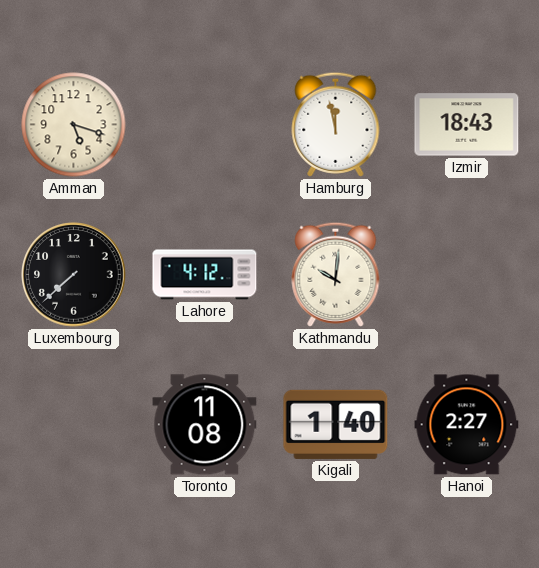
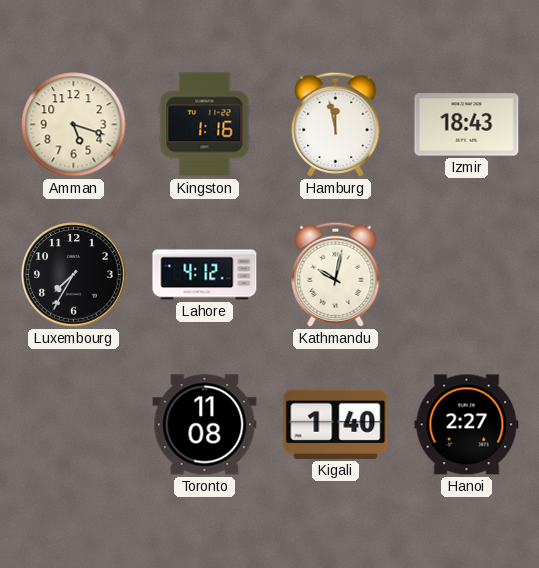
Kingston: none -> 1:16
Luxembourg: 7:38 -> 7:35
Kathmandu: 10:01 -> 10:02
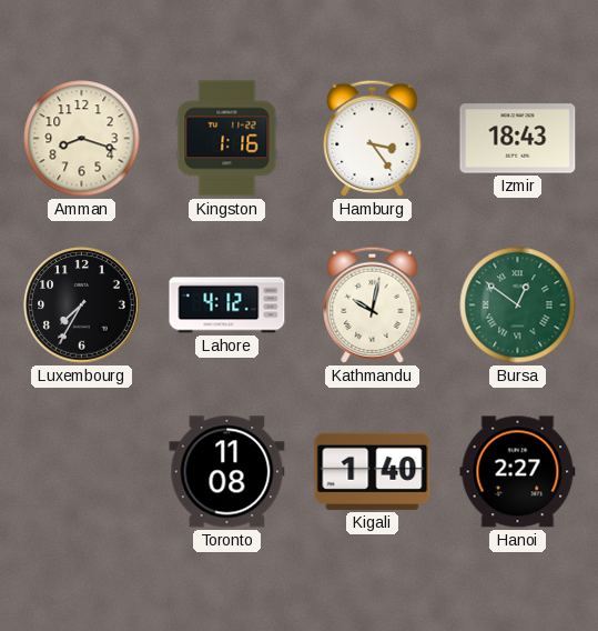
Amman: 5:18 -> 8:18
Hamburg: 11:58 -> 3:24
Bursa: none -> 12:51
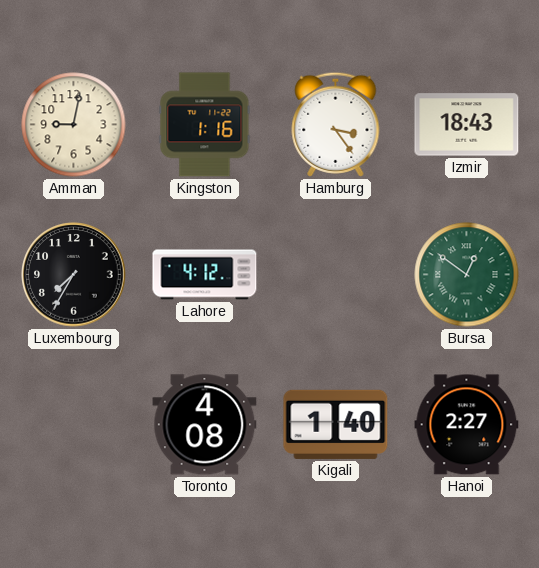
Amman: 8:18 -> 9:02
Kathmandu: 10:02 -> none
Toronto: 11:08 -> 4:08
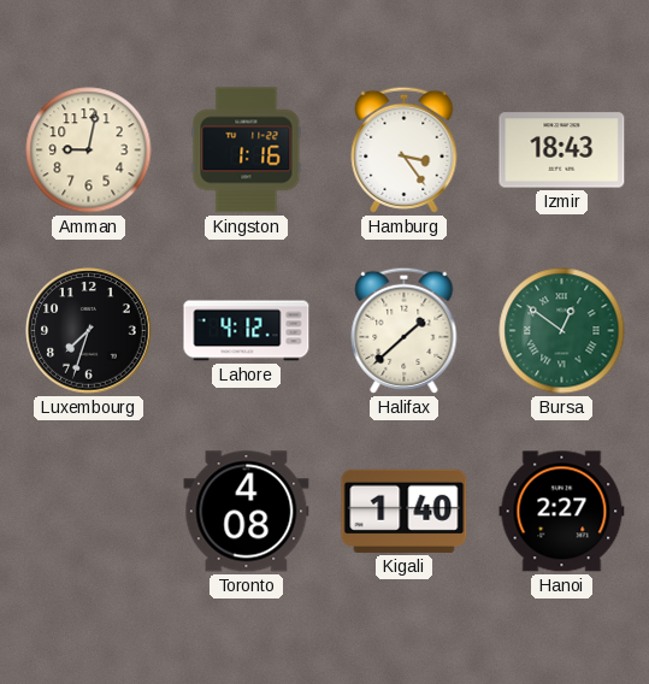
Luxembourg: 7:35 -> 7:33
Halifax: none -> 1:38
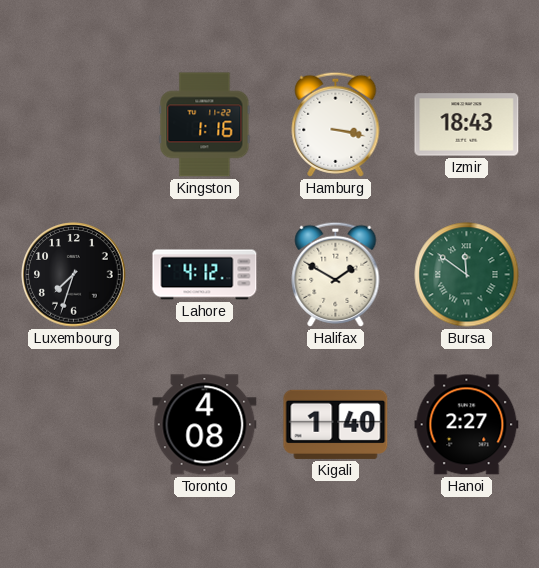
Amman: 9:02 -> none
Hamburg: 3:24 -> 3:17
Halifax: 1:38 -> 1:50
Bursa: 12:51 -> 11:51
